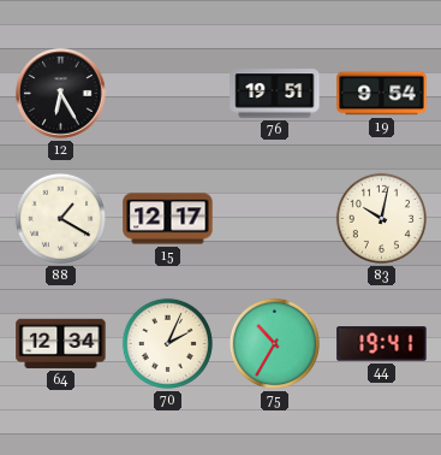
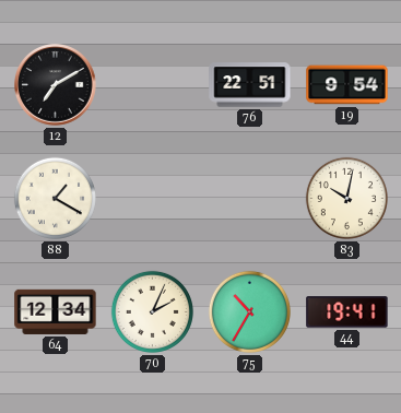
12: 6:25 -> 7:10
76: 19:51 -> 22:51
15: 12:17 -> none
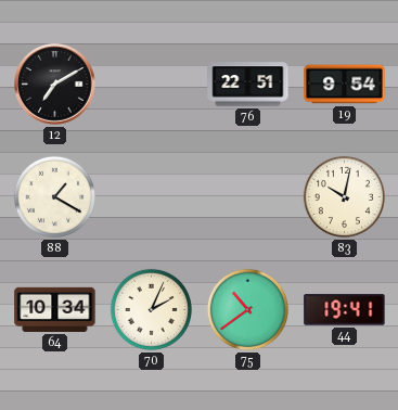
64: 12:34 -> 10:34
75: 10:35 -> 10:39
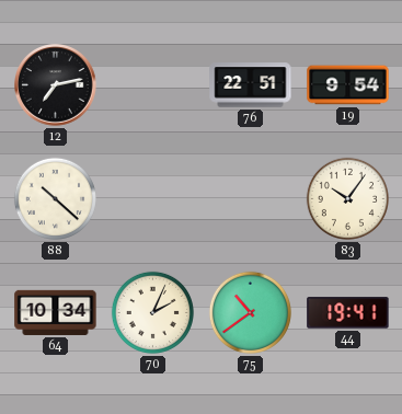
12: 7:10 -> 7:13
88: 1:20 -> 10:22
83: 10:02 -> 10:06
